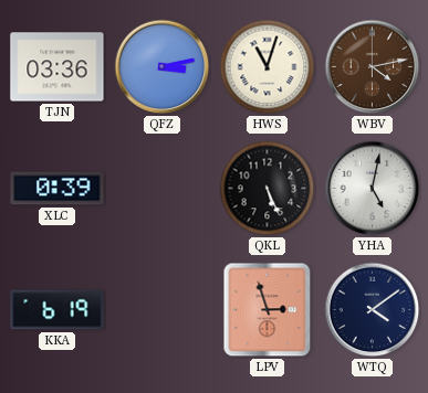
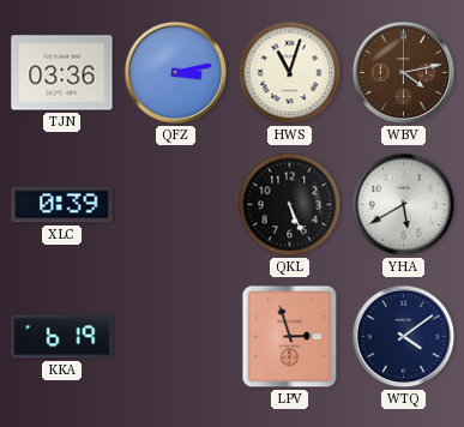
YHA: 5:02 -> 5:40
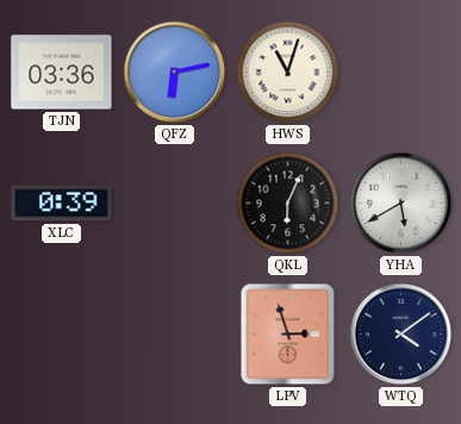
QFZ: 3:13 -> 6:13
WBV: 4:13 -> none
QKL: 5:26 -> 6:04
KKA: 6:19 -> none
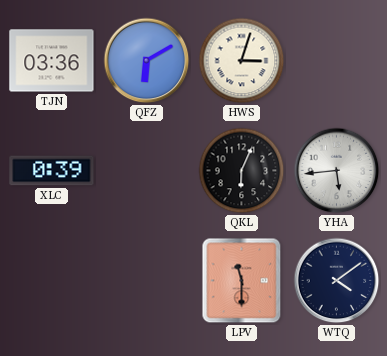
QFZ: 6:13 -> 6:10
HWS: 11:03 -> 3:03
YHA: 5:40 -> 5:44
LPV: 2:57 -> 11:30
